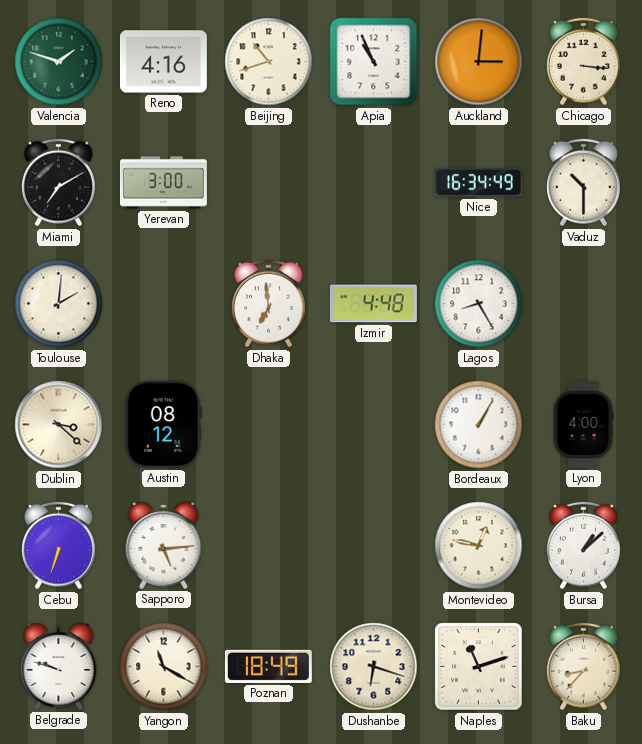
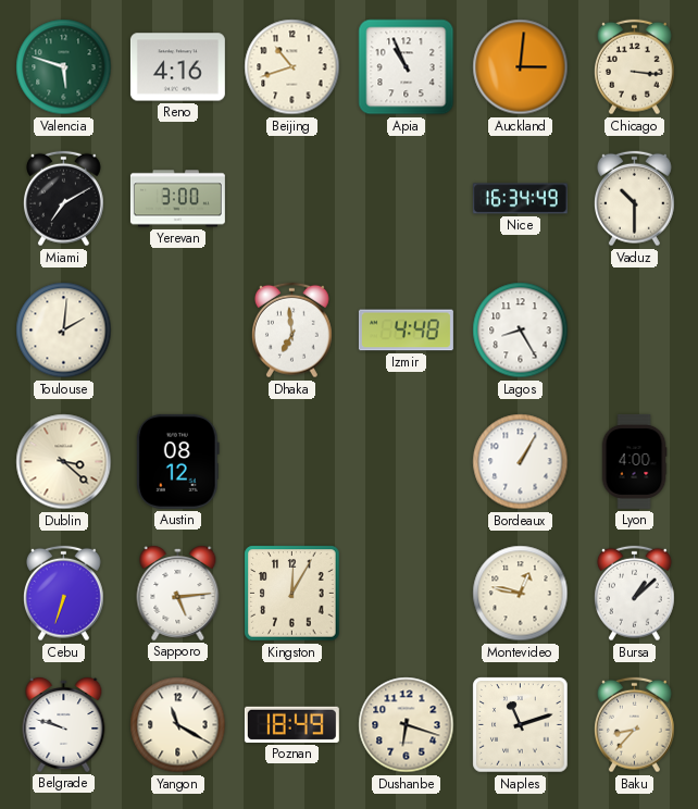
Valencia: 1:48 -> 5:48
Kingston: none -> 12:05
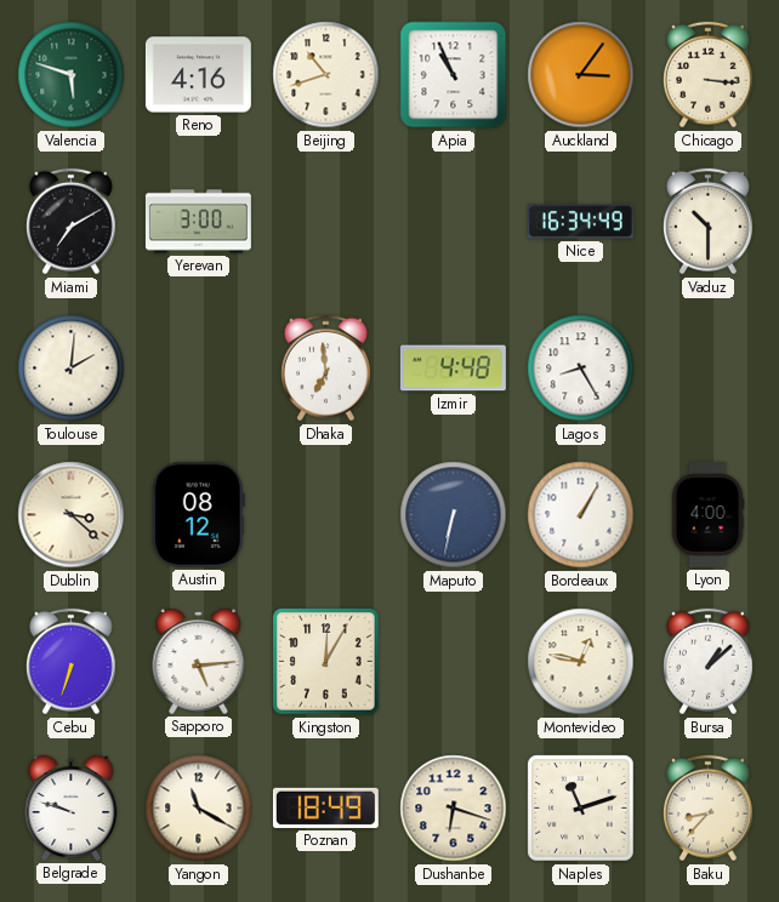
Auckland: 3:01 -> 3:06
Maputo: none -> 6:32
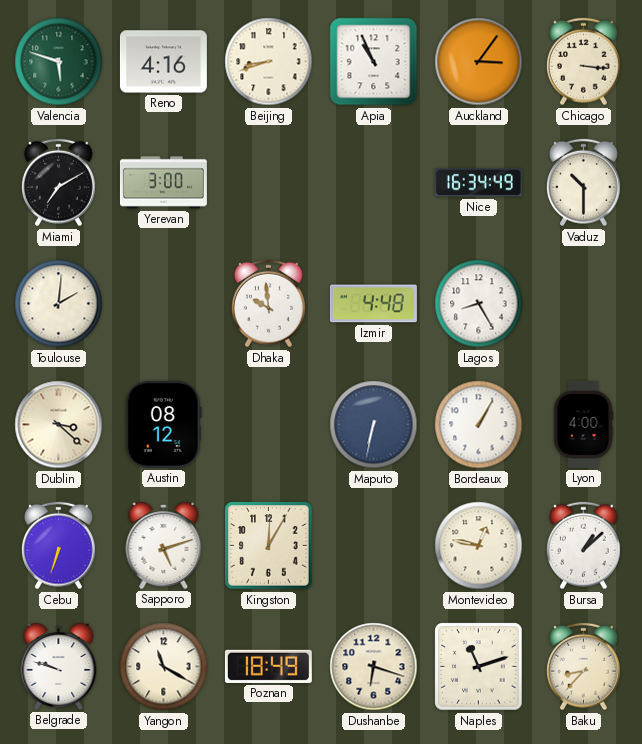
Beijing: 10:42 -> 8:42
Dhaka: 6:59 -> 9:59
Sapporo: 5:14 -> 5:12
